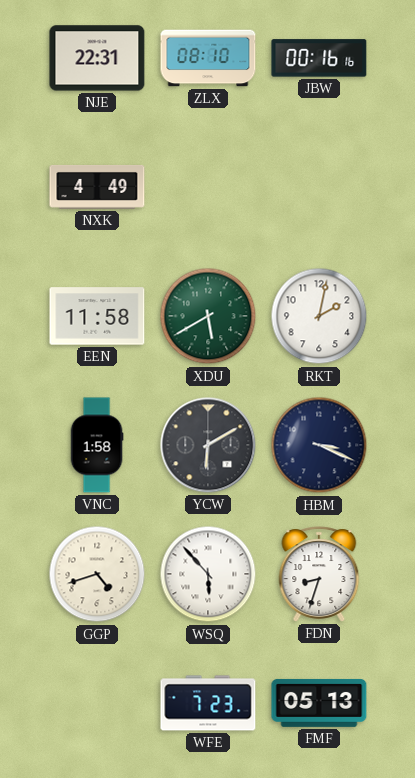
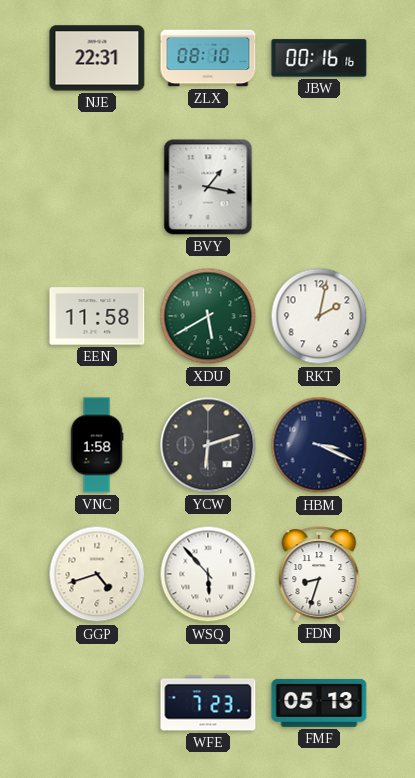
NXK: 4:49 -> none
BVY: none -> 1:17
YCW: 6:10 -> 6:12
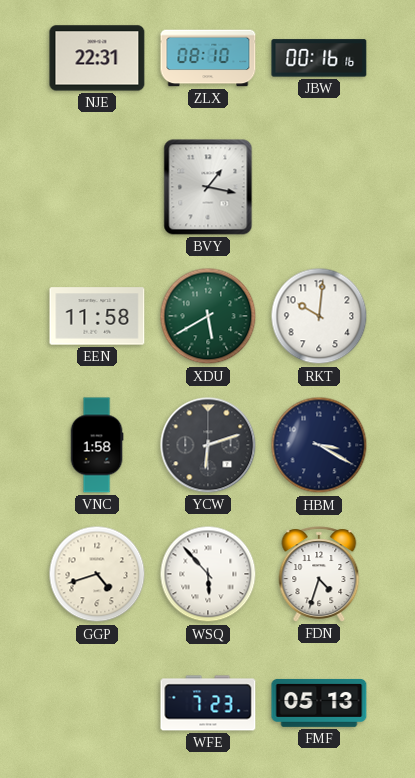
RKT: 2:02 -> 10:01
HBM: 3:19 -> 3:20
FDN: 8:33 -> 4:33
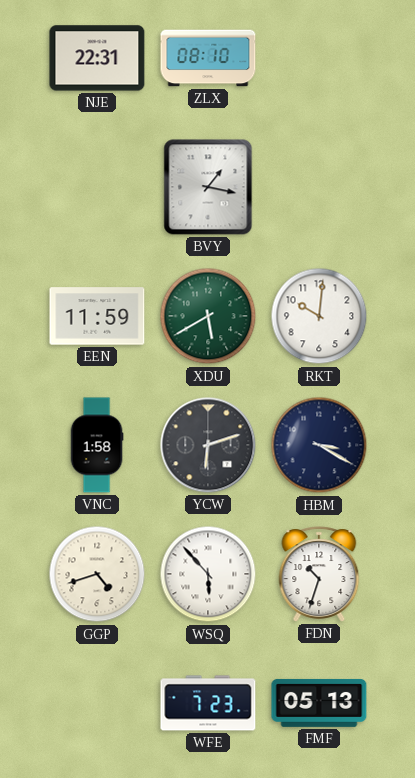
JBW: 00:16 -> none
EEN: 11:58 -> 11:59
FDN: 4:33 -> 10:33
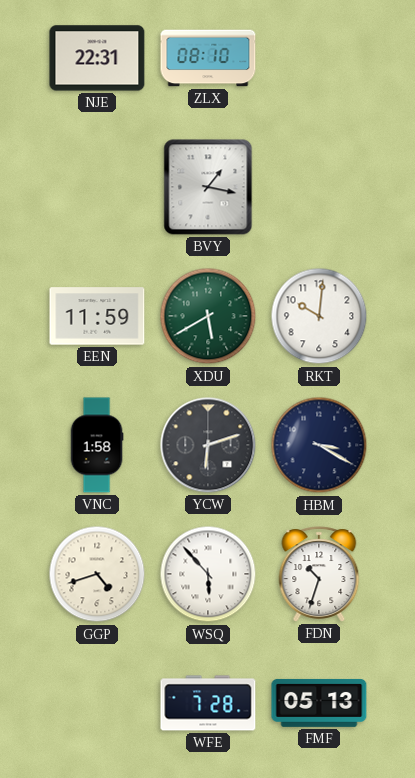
WFE: 7:23 -> 7:28
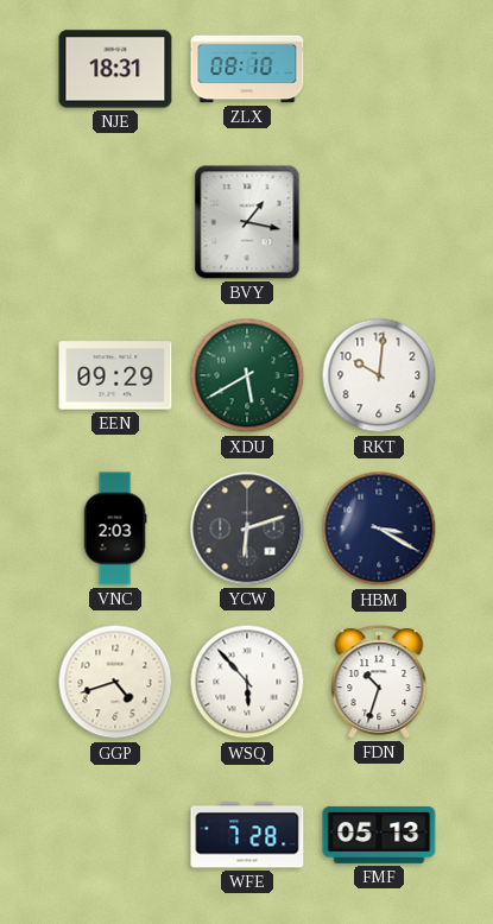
NJE: 22:31 -> 18:31
EEN: 11:59 -> 09:29
VNC: 1:58 -> 2:03
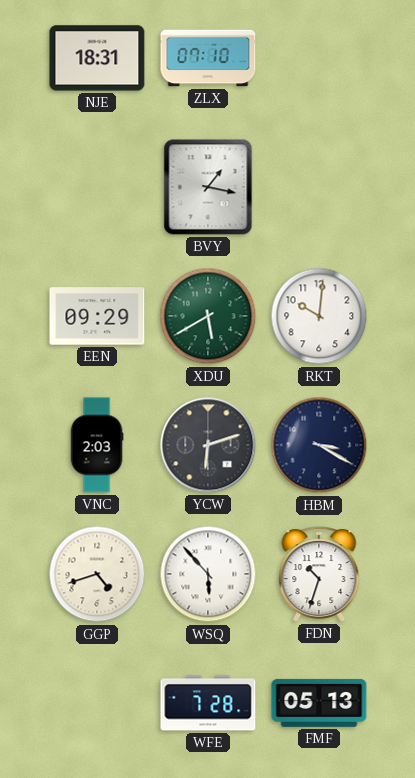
ZLX: 08:10 -> 07:10
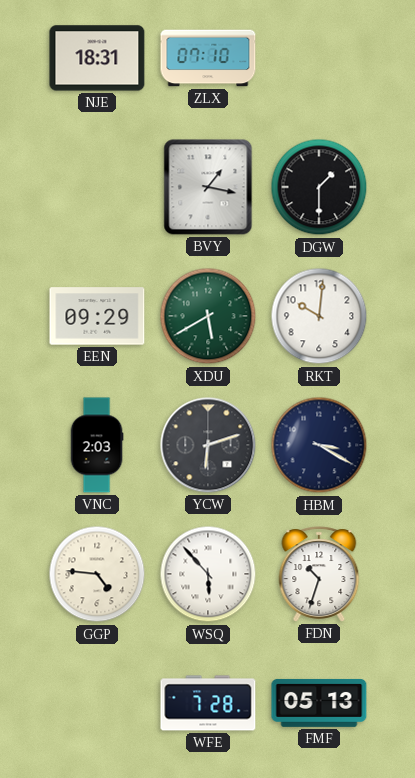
DGW: none -> 1:30
GGP: 4:42 -> 4:46
